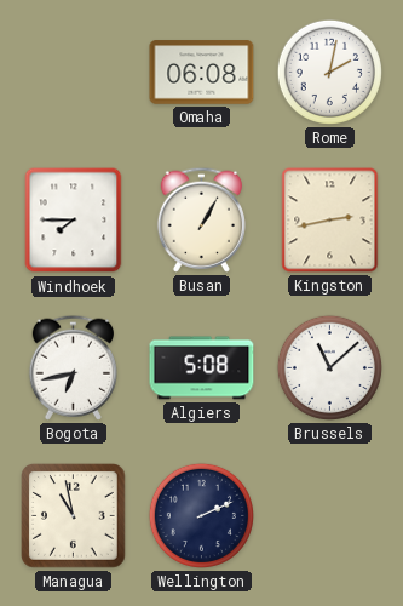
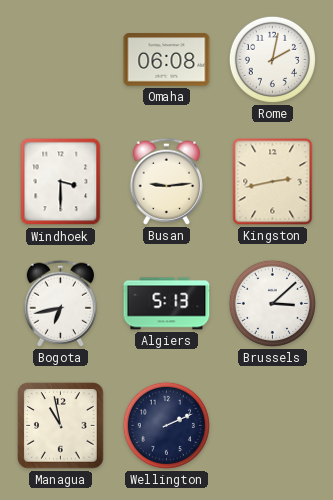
Windhoek: 7:45 -> 3:30
Busan: 1:05 -> 9:14
Algiers: 5:08 -> 5:13
Brussels: 11:08 -> 3:08
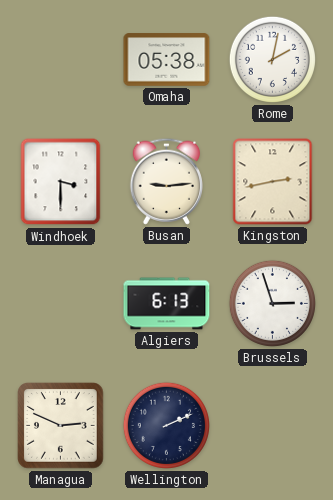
Omaha: 06:08 -> 05:38
Bogota: 6:43 -> none
Algiers: 5:13 -> 6:13
Brussels: 3:08 -> 2:57
Managua: 10:58 -> 2:49
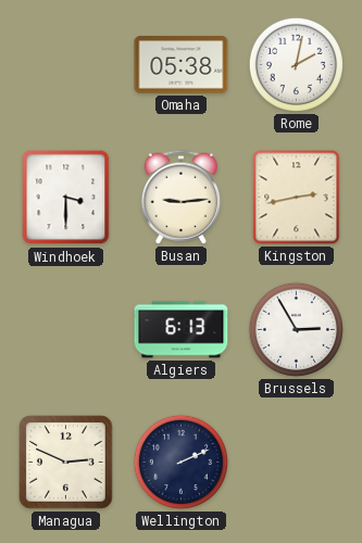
Brussels: 2:57 -> 2:55
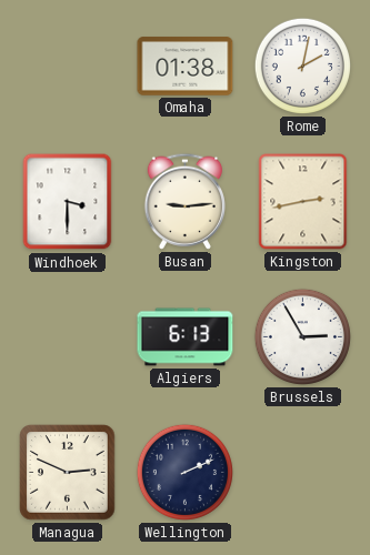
Omaha: 05:38 -> 01:38
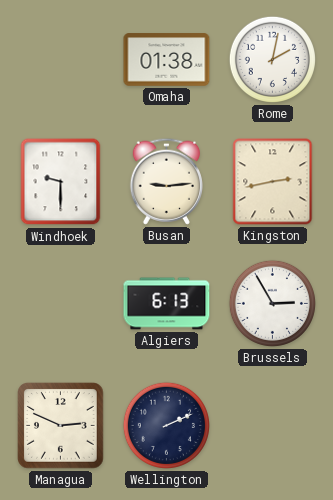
Windhoek: 3:30 -> 9:30
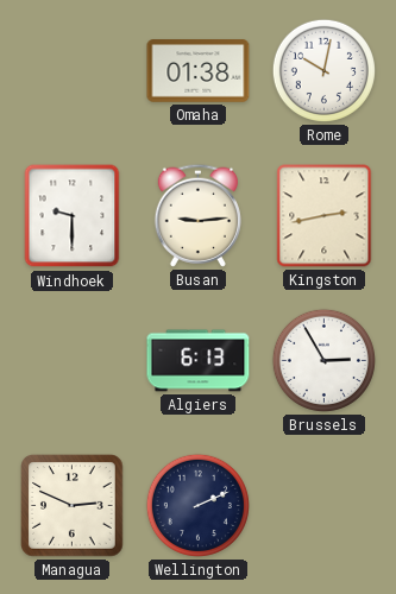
Rome: 2:02 -> 10:02
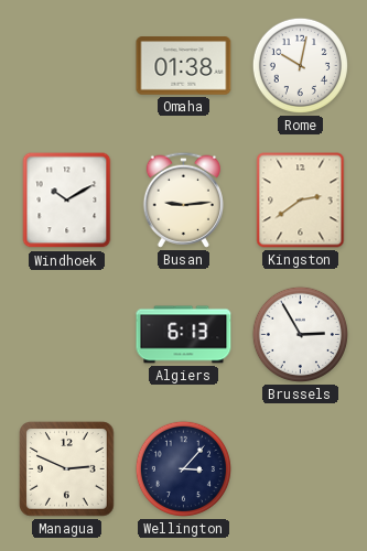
Windhoek: 9:30 -> 10:10
Kingston: 2:43 -> 2:39
Wellington: 2:11 -> 3:07
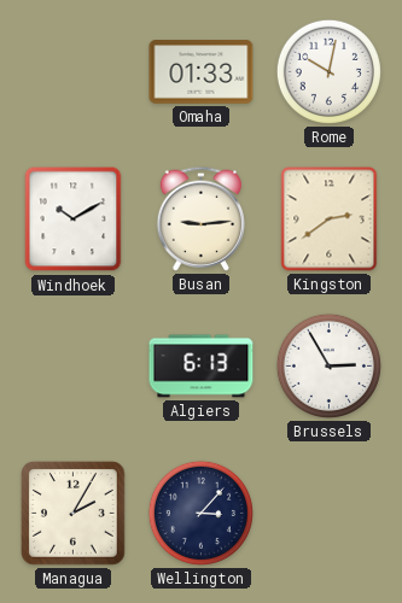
Omaha: 01:38 -> 01:33
Managua: 2:49 -> 2:05
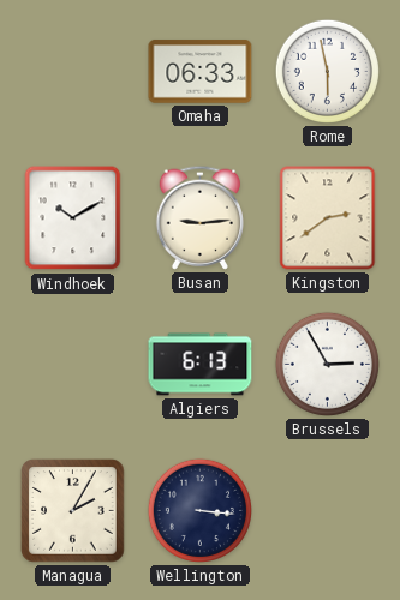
Omaha: 01:33 -> 06:33
Rome: 10:02 -> 5:58
Wellington: 3:07 -> 3:16
